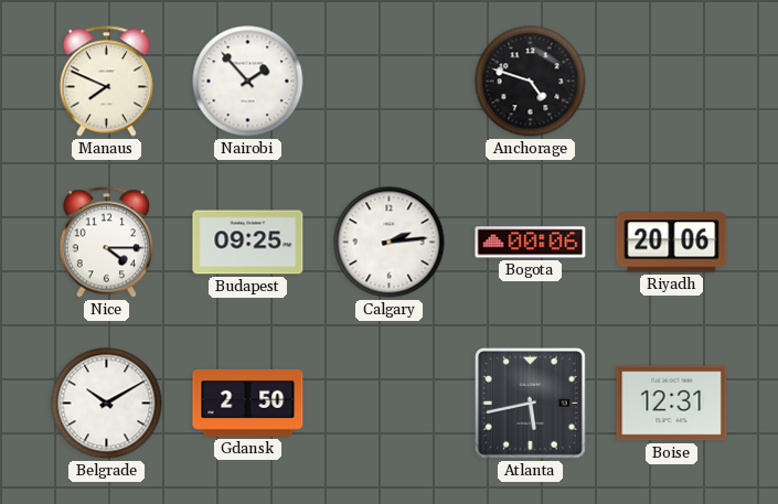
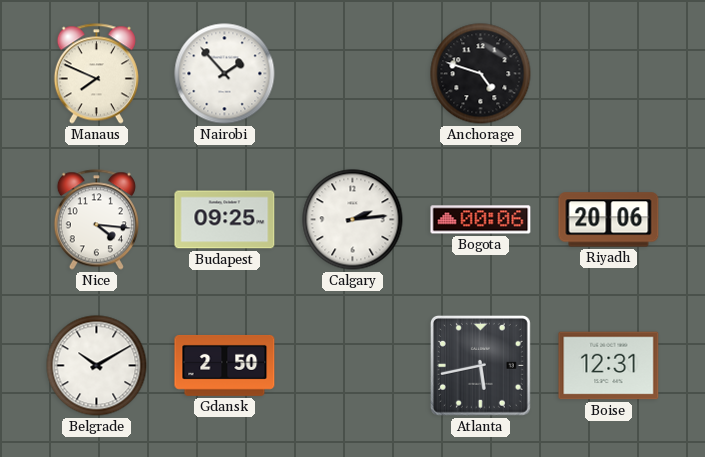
Nice: 4:15 -> 4:16
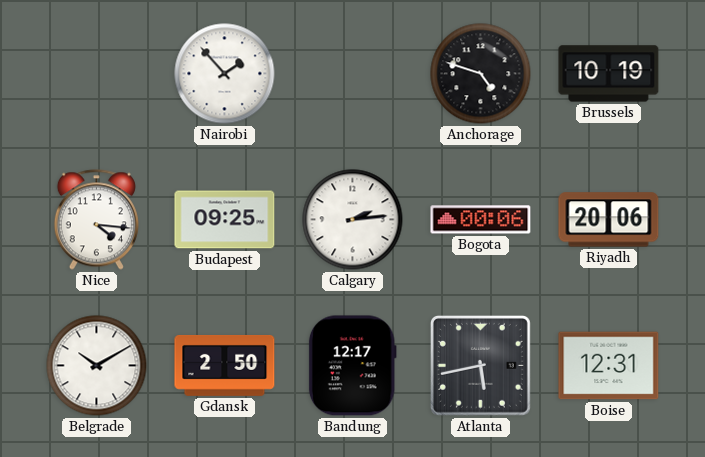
Manaus: 7:49 -> none
Brussels: none -> 10:19
Bandung: none -> 12:17
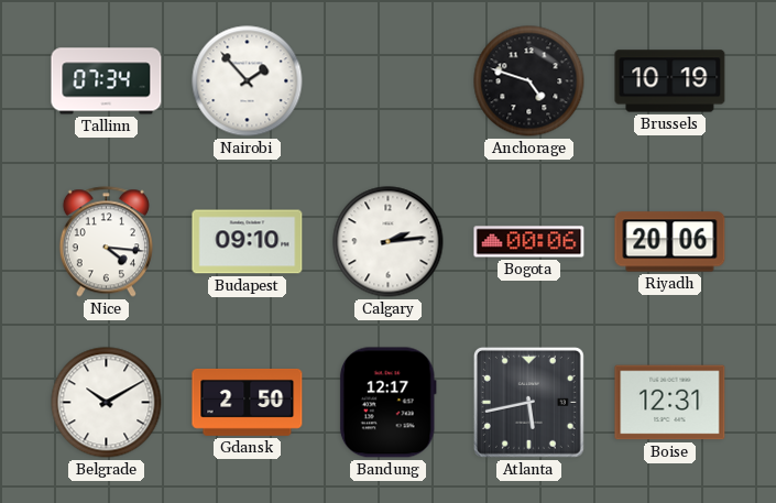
Tallinn: none -> 07:34
Budapest: 09:25 -> 09:10
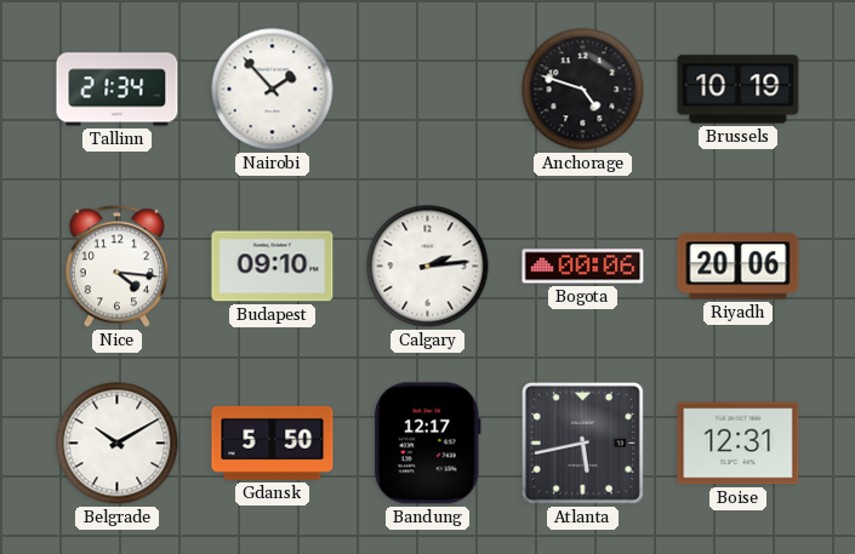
Tallinn: 07:34 -> 21:34
Gdansk: 2:50 -> 5:50
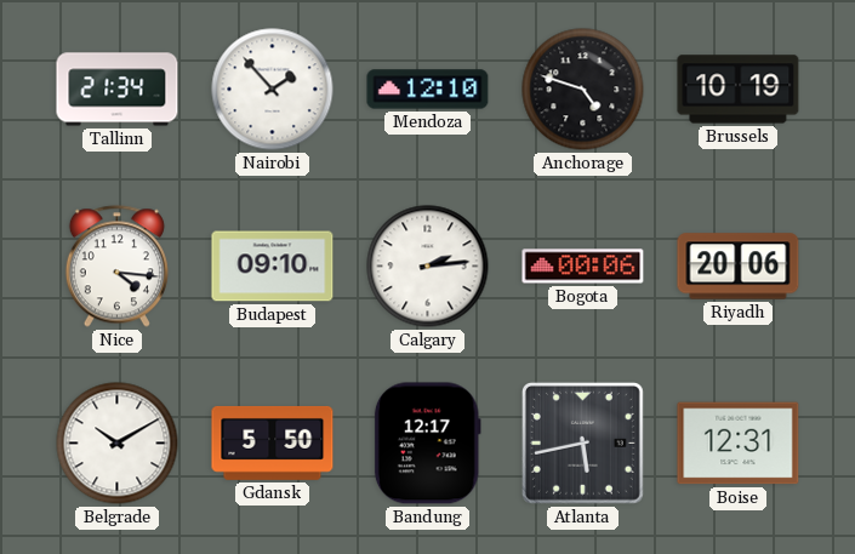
Mendoza: none -> 12:10
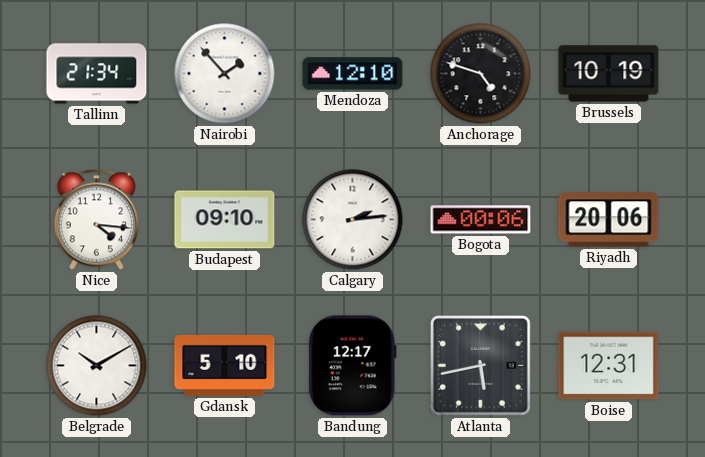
Gdansk: 5:50 -> 5:10
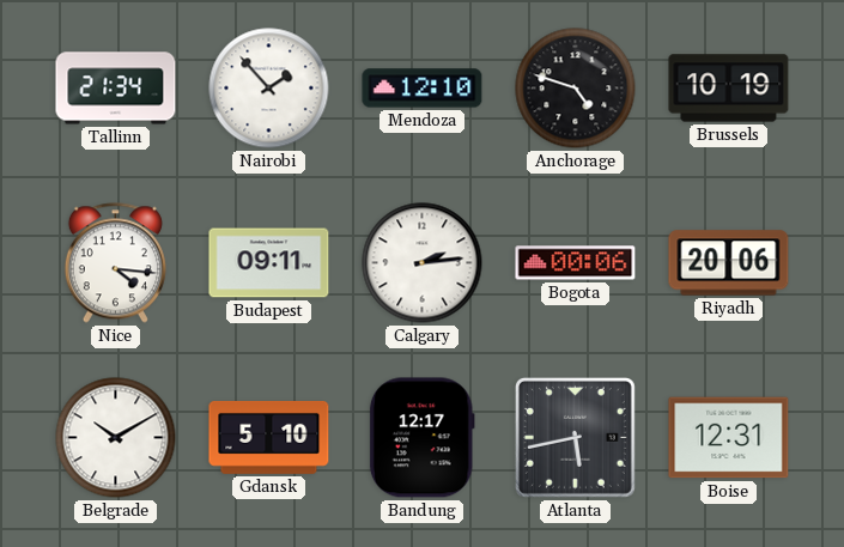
Budapest: 09:10 -> 09:11
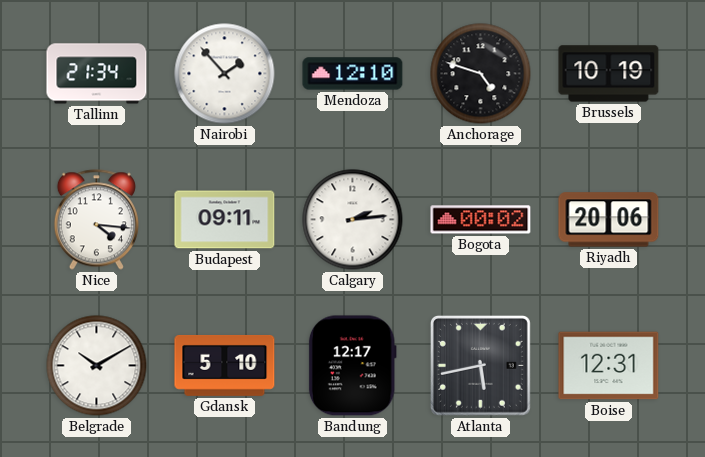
Bogota: 00:06 -> 00:02
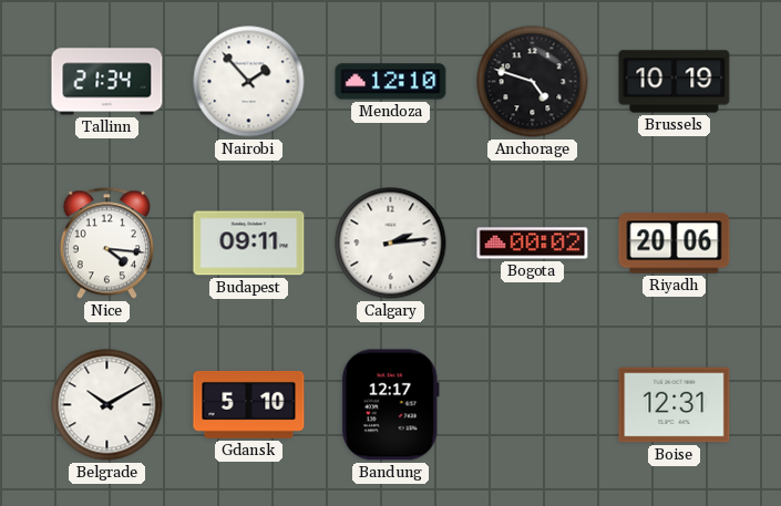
Atlanta: 5:43 -> none
